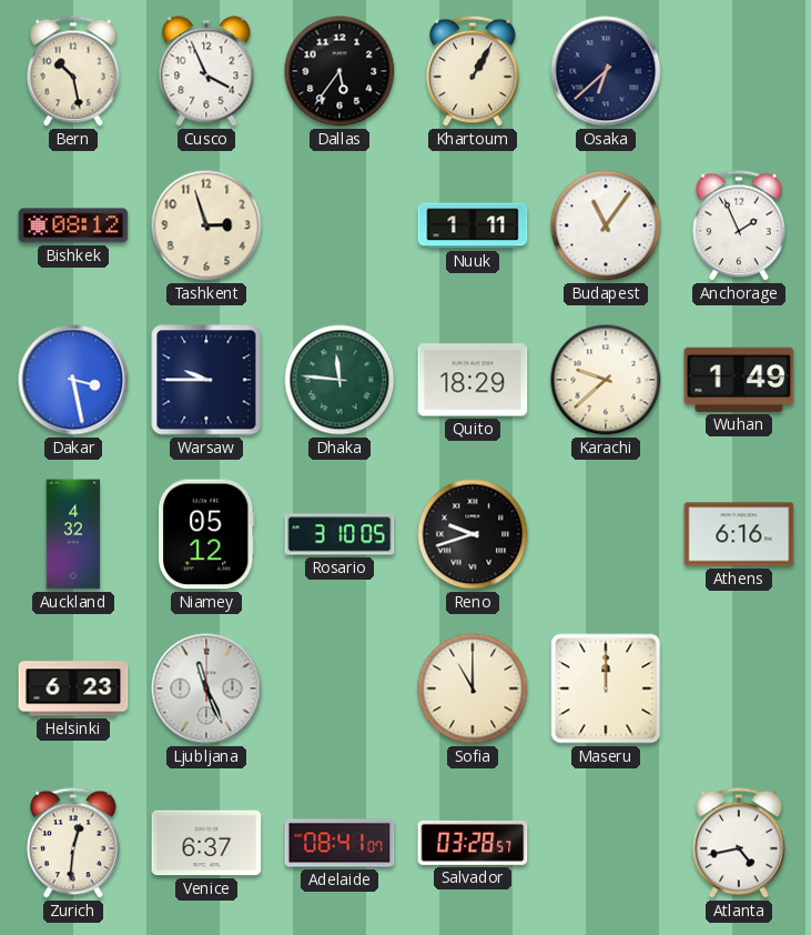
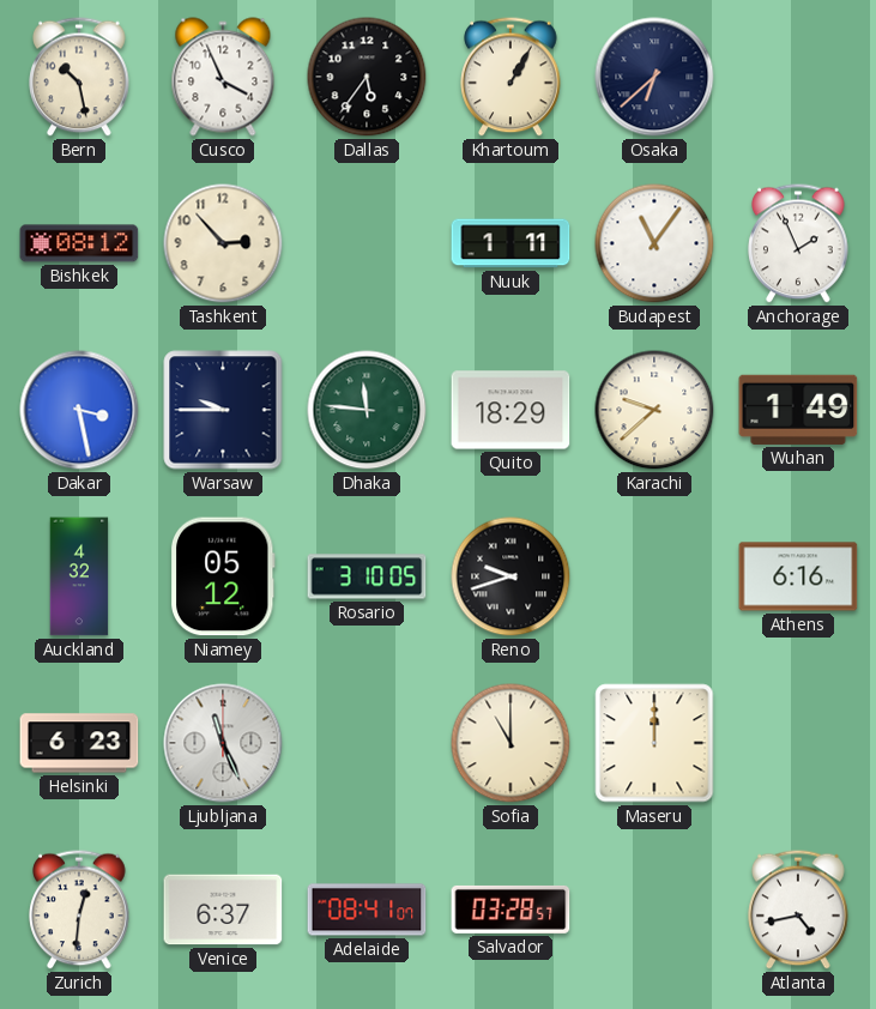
Tashkent: 2:57 -> 2:53
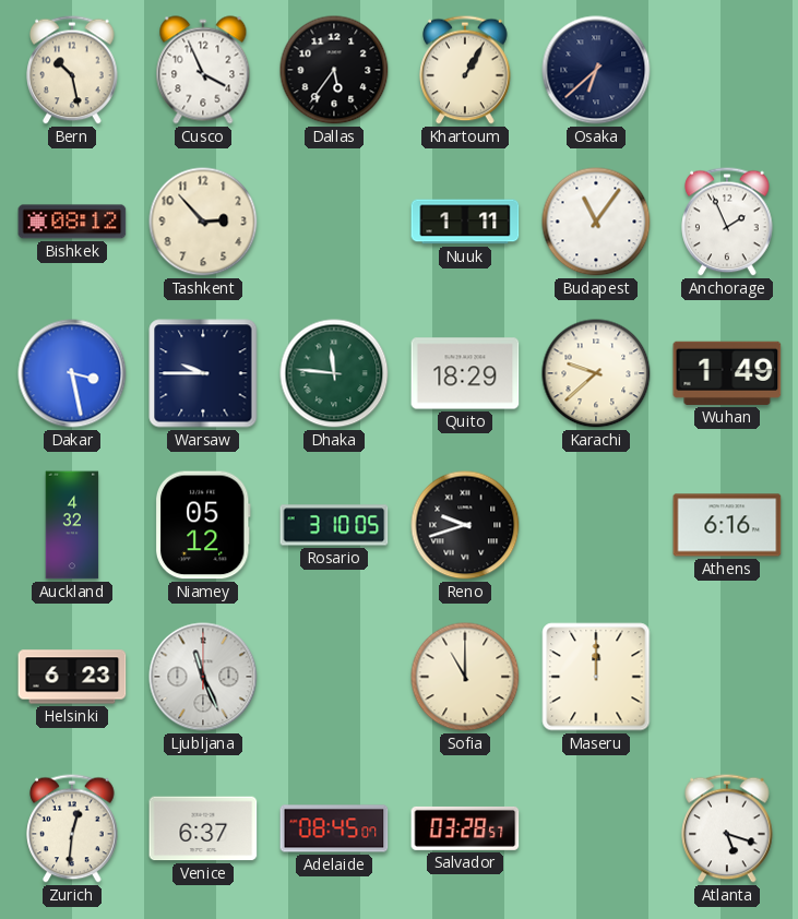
Adelaide: 08:41 -> 08:45
Atlanta: 4:43 -> 5:18
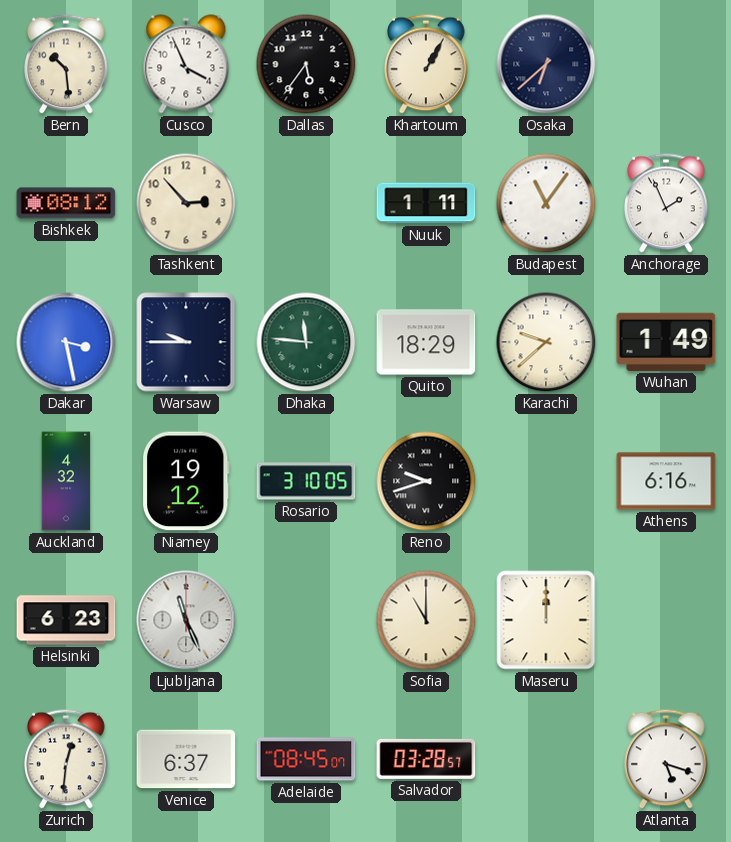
Bern: 10:28 -> 10:29
Niamey: 05:12 -> 19:12
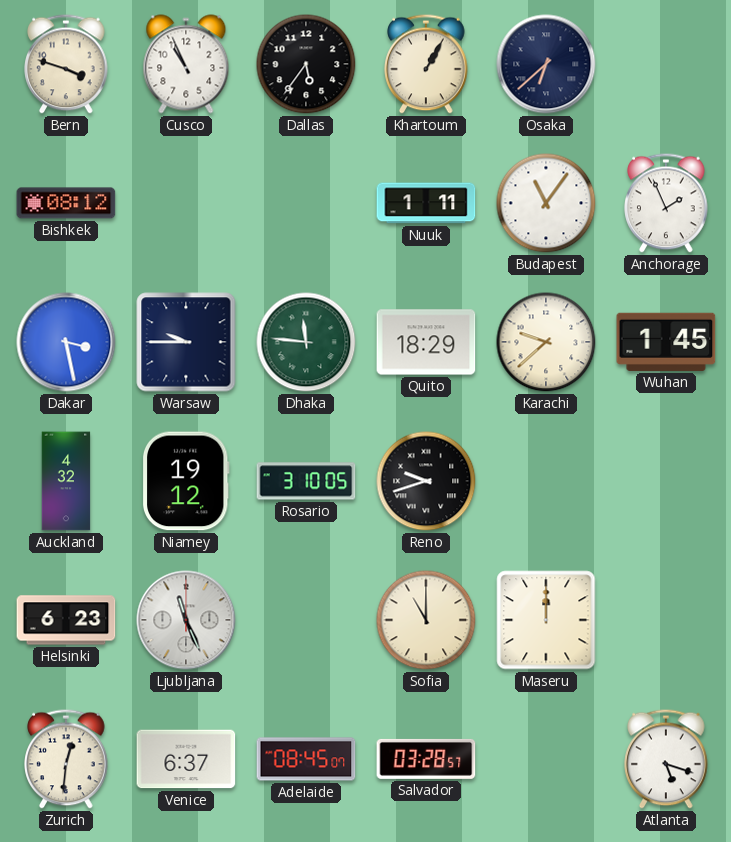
Bern: 10:29 -> 3:48
Cusco: 3:56 -> 10:56
Tashkent: 2:53 -> none
Wuhan: 1:49 -> 1:45
Athens: 6:16 -> none
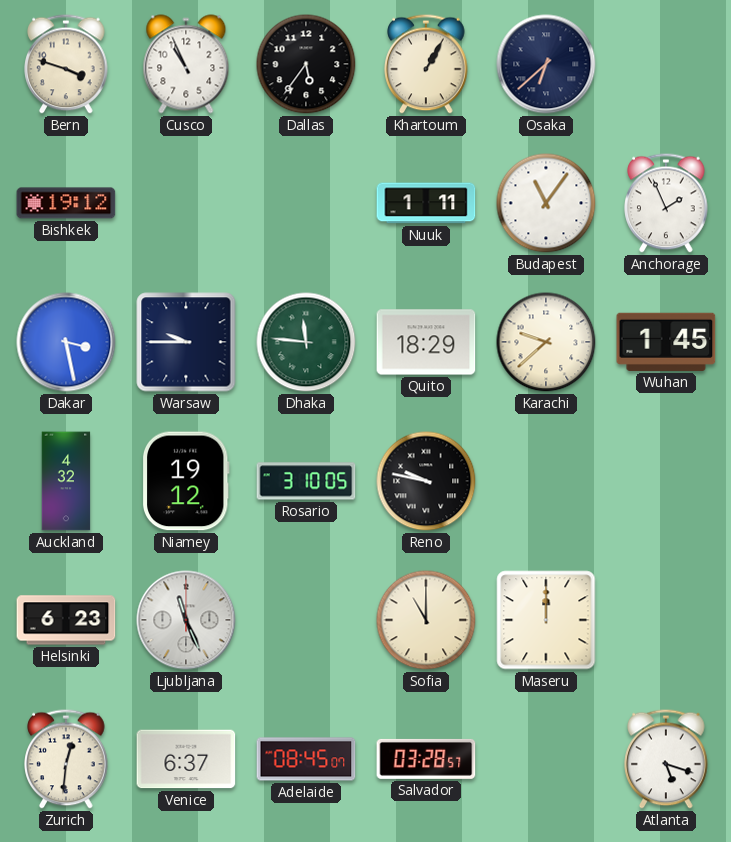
Bishkek: 08:12 -> 19:12
Reno: 9:42 -> 9:47
